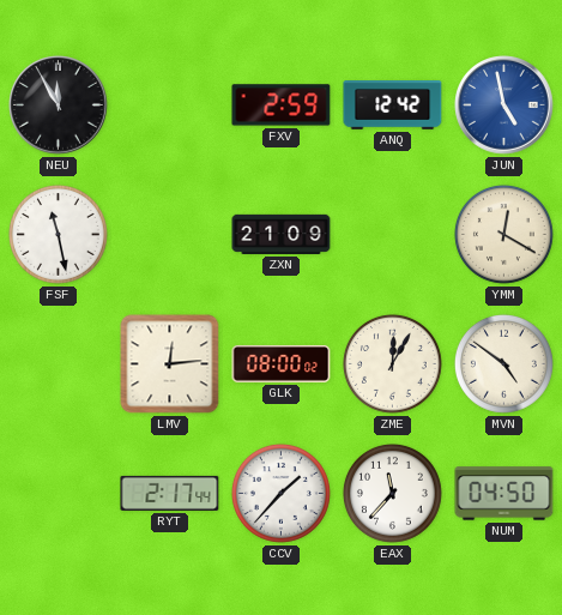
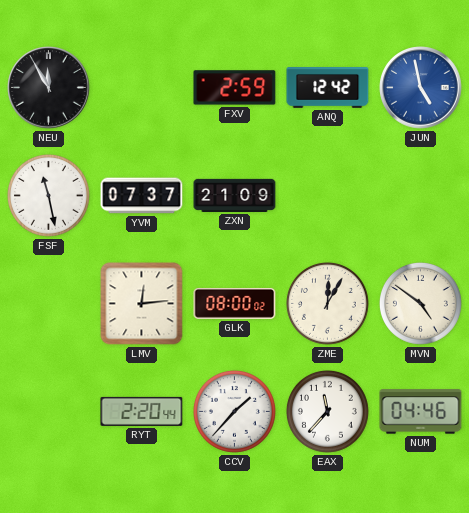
YVM: none -> 07:37
YMM: 12:20 -> none
RYT: 2:17 -> 2:20
NUM: 04:50 -> 04:46
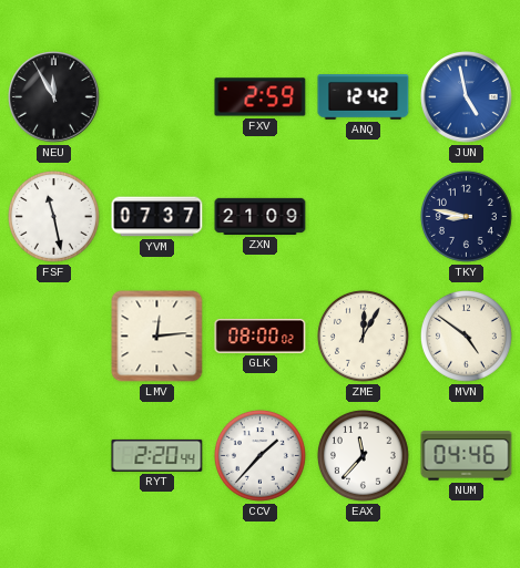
TKY: none -> 8:47
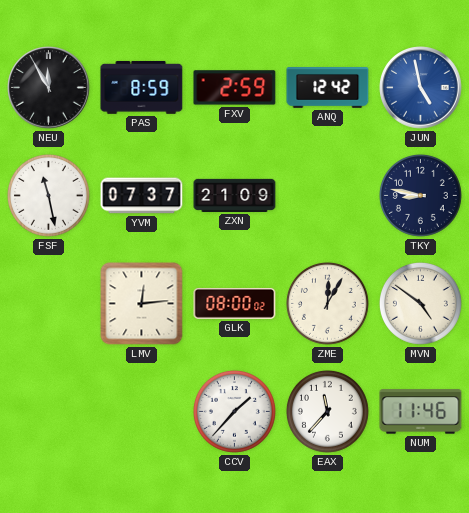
PAS: none -> 8:59
RYT: 2:20 -> none
NUM: 04:46 -> 11:46
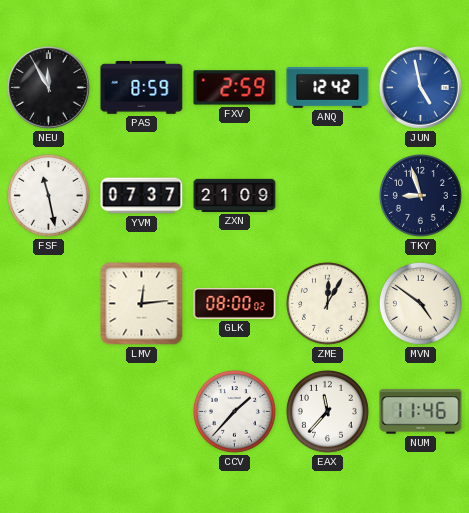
TKY: 8:47 -> 8:57
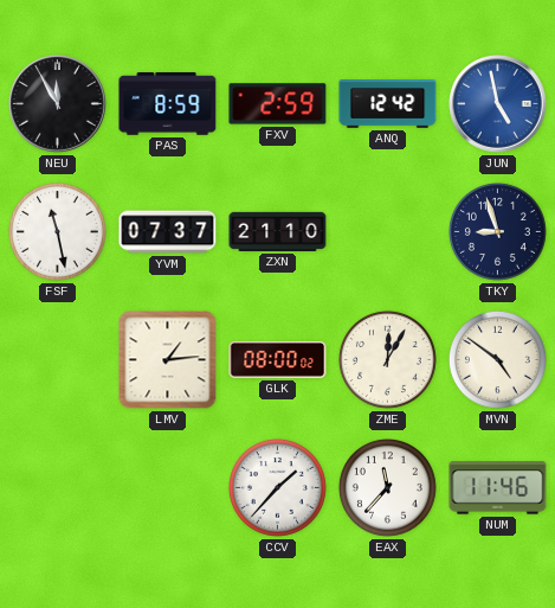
ZXN: 21:09 -> 21:10
LMV: 12:14 -> 1:14
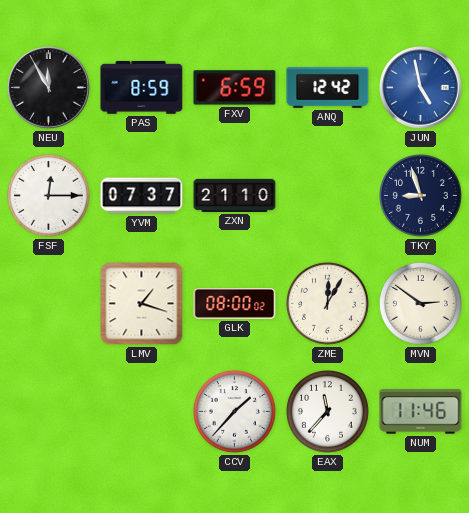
FXV: 2:59 -> 6:59
FSF: 11:28 -> 12:15
LMV: 1:14 -> 1:18
MVN: 4:51 -> 2:51
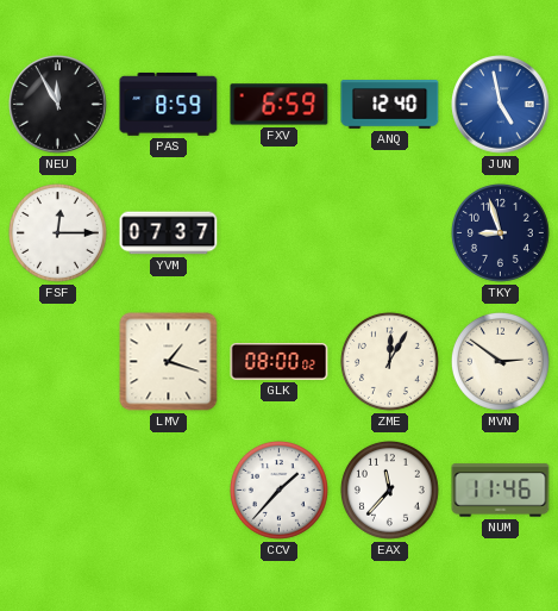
ANQ: 12:42 -> 12:40
ZXN: 21:10 -> none
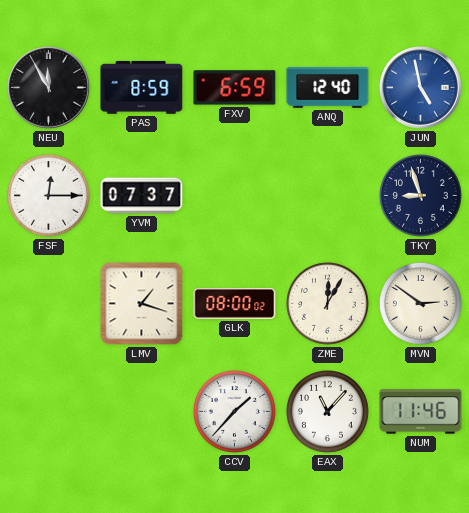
EAX: 11:37 -> 11:07
